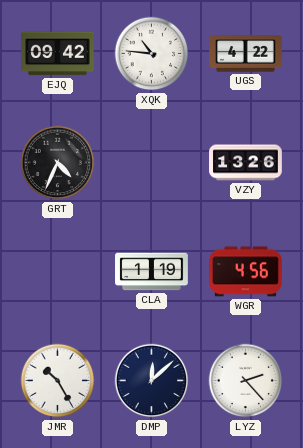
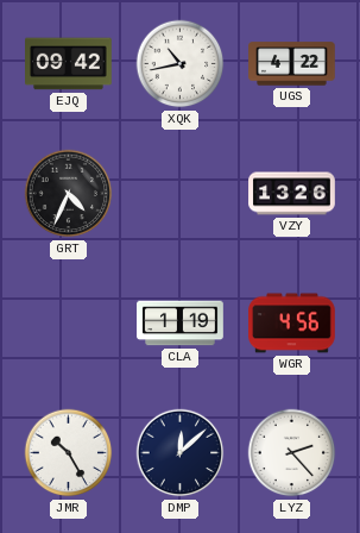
XQK: 10:46 -> 10:43
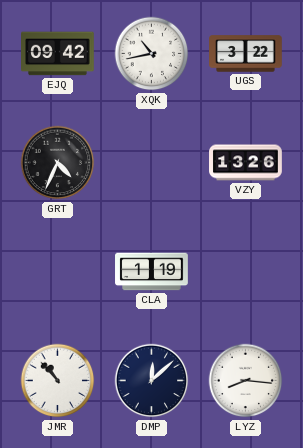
UGS: 4:22 -> 3:22
WGR: 4:56 -> none
JMR: 10:25 -> 10:53
LYZ: 2:23 -> 8:16
